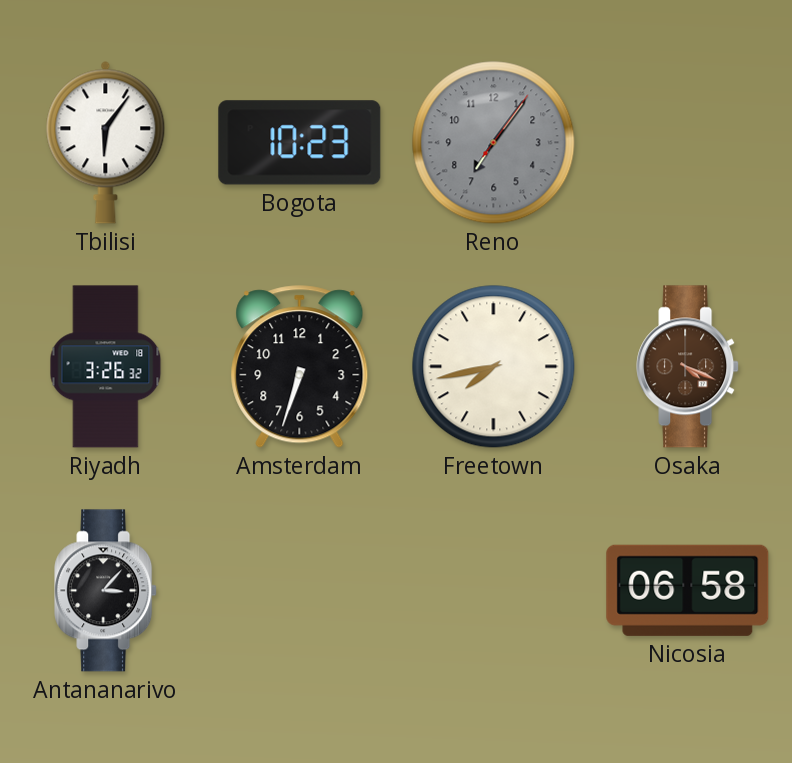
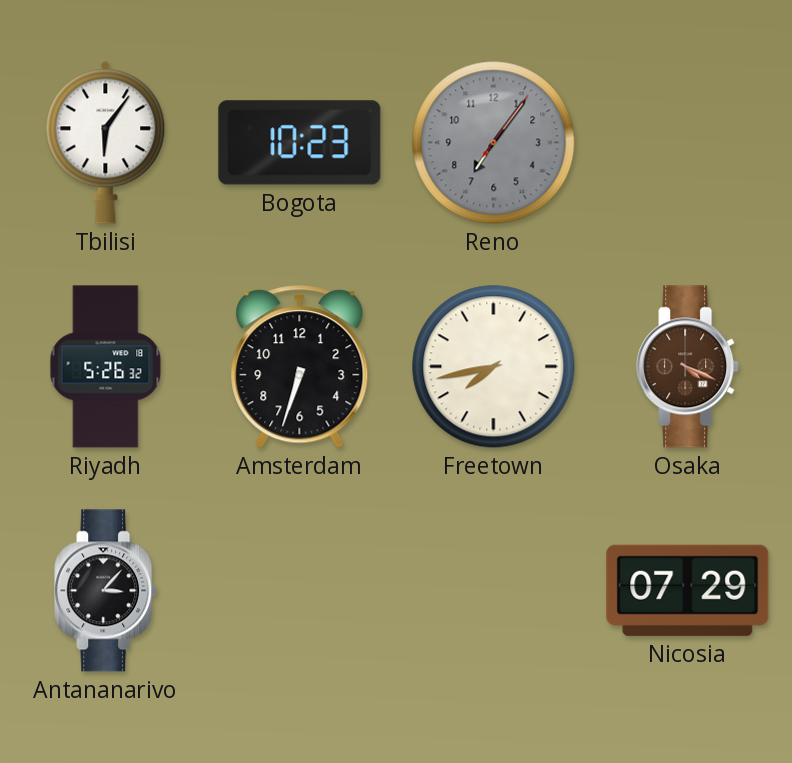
Riyadh: 3:26 -> 5:26
Nicosia: 06:58 -> 07:29
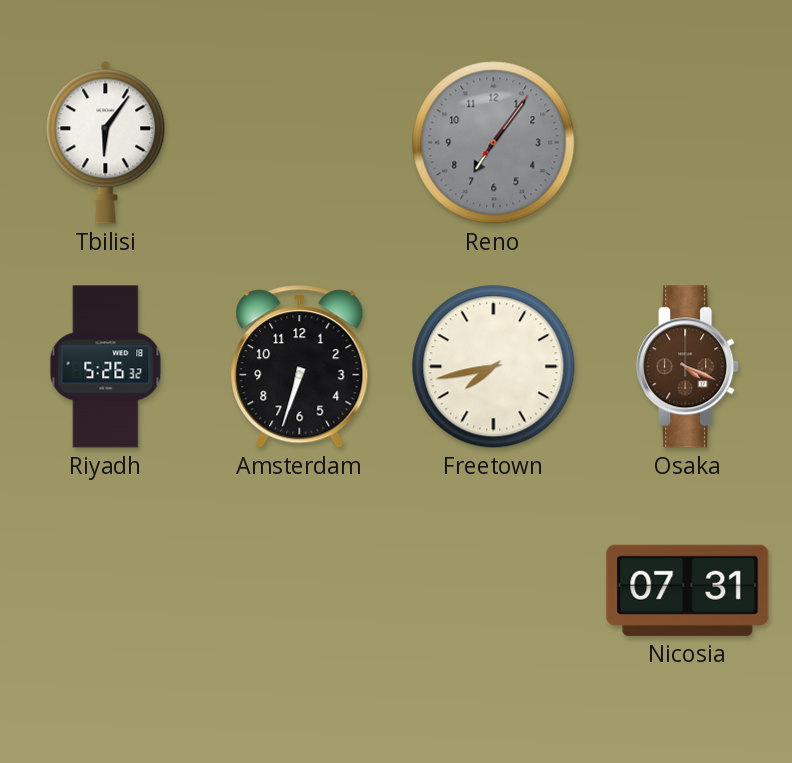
Bogota: 10:23 -> none
Antananarivo: 3:07 -> none
Nicosia: 07:29 -> 07:31
